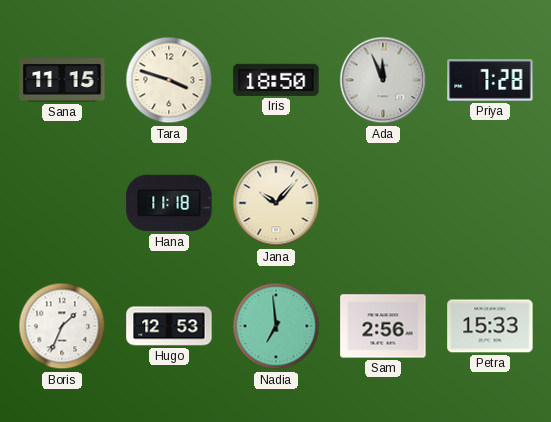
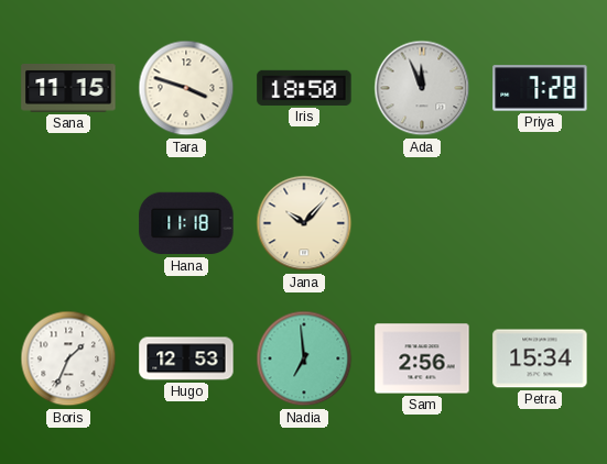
Petra: 15:33 -> 15:34
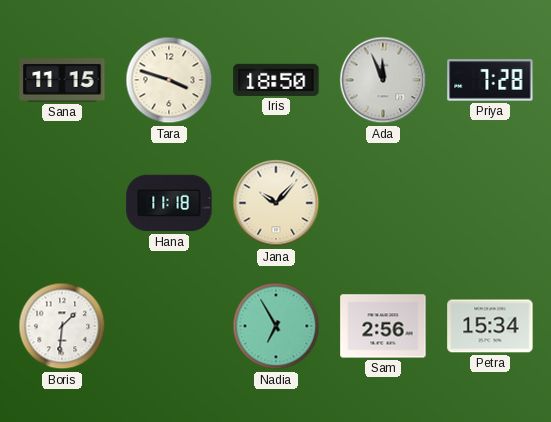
Boris: 1:34 -> 1:31
Hugo: 12:53 -> none
Nadia: 6:59 -> 6:55
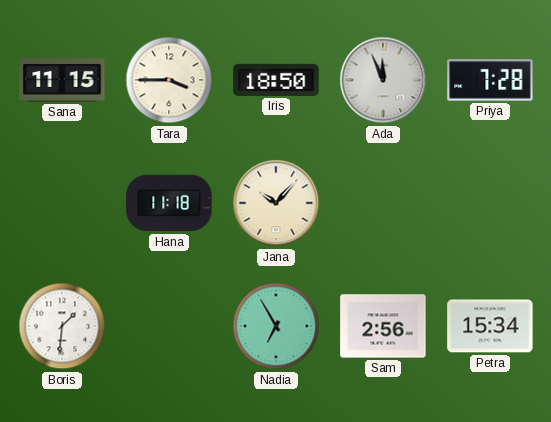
Tara: 3:48 -> 3:45
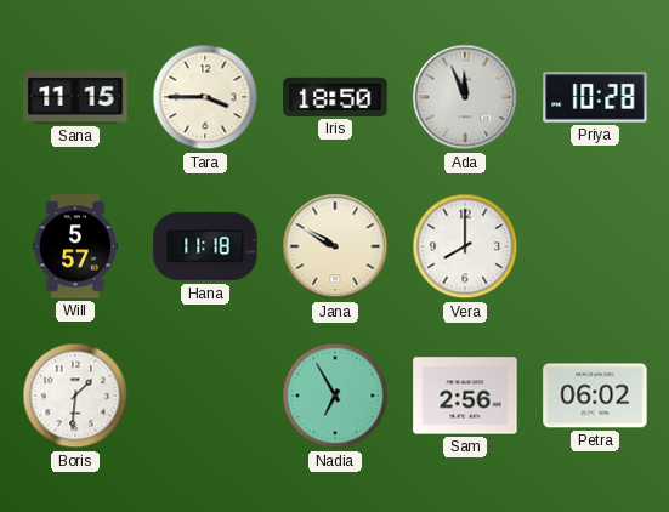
Priya: 7:28 -> 10:28
Will: none -> 5:57
Jana: 10:07 -> 9:50
Vera: none -> 8:00
Petra: 15:34 -> 06:02
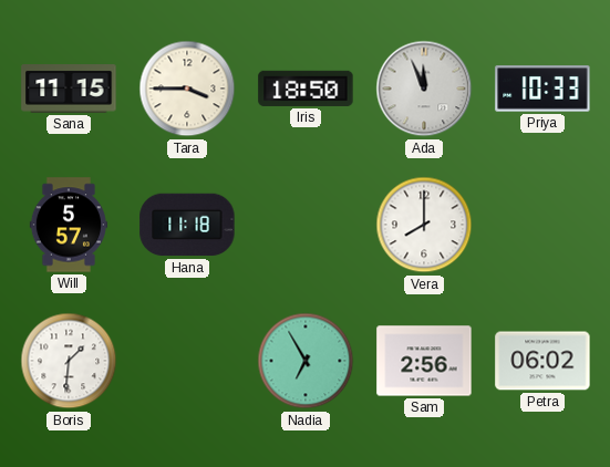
Priya: 10:28 -> 10:33
Jana: 9:50 -> none
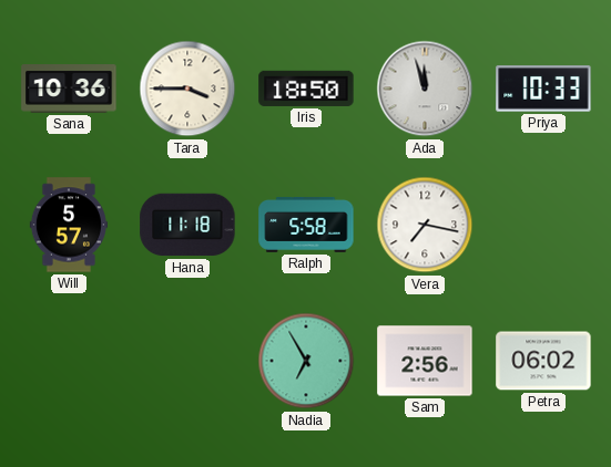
Sana: 11:15 -> 10:36
Ada: 11:56 -> 11:57
Ralph: none -> 5:58
Vera: 8:00 -> 7:17
Boris: 1:31 -> none
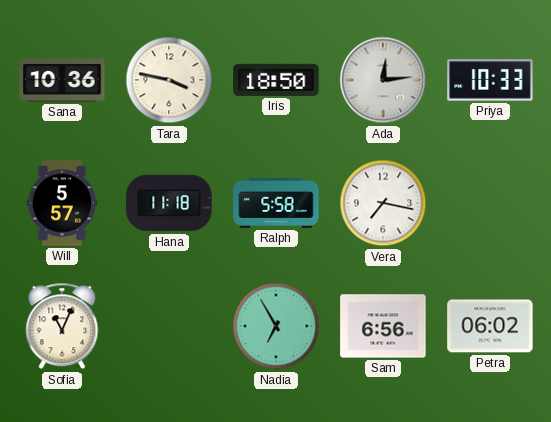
Tara: 3:45 -> 3:47
Ada: 11:57 -> 12:14
Sofia: none -> 11:04
Sam: 2:56 -> 6:56
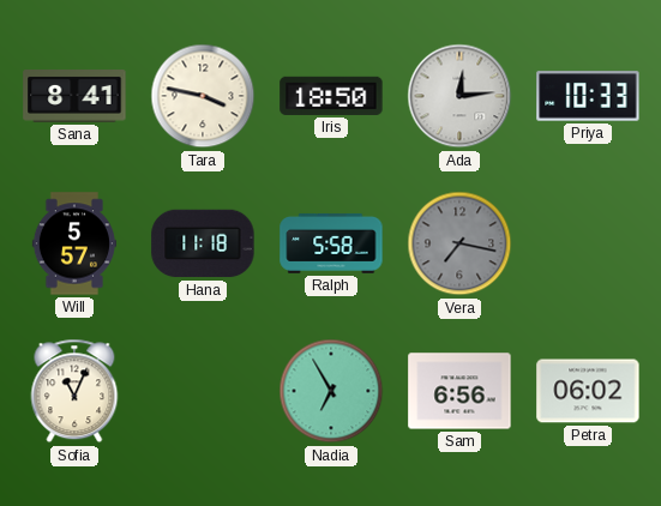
Sana: 10:36 -> 8:41
Vera dial: white -> grey
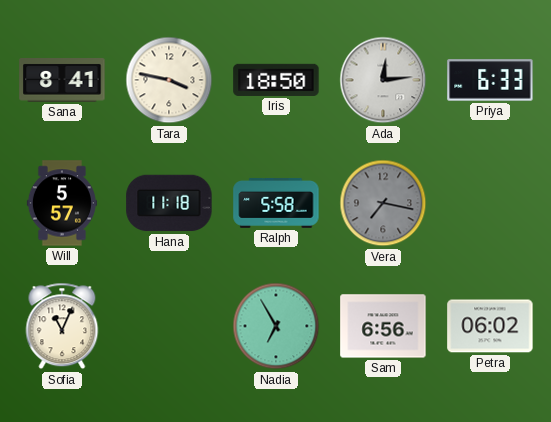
Priya: 10:33 -> 6:33
